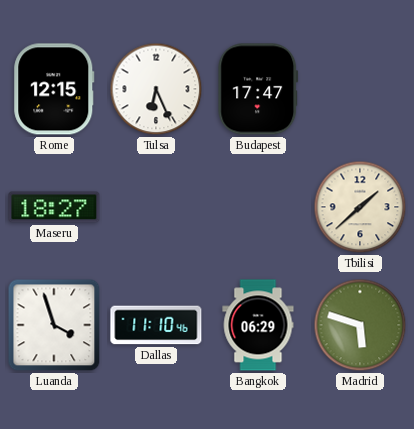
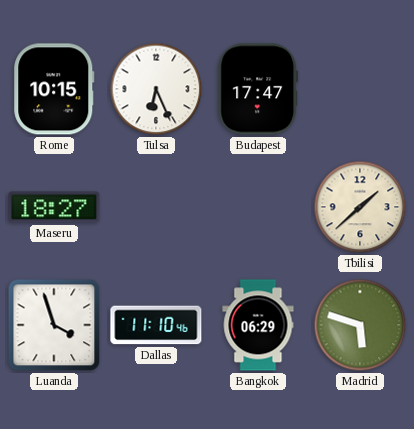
Rome: 12:15 -> 10:15
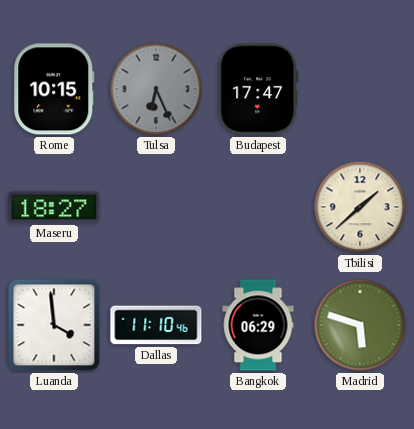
Tulsa dial: white -> grey
Luanda: 3:57 -> 3:59
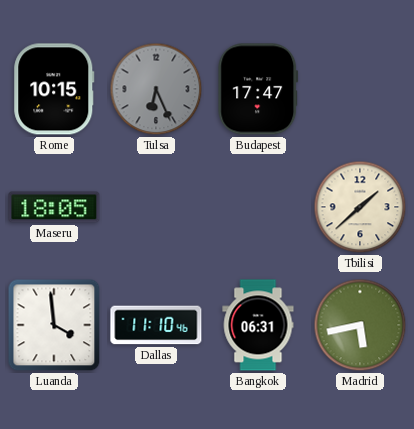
Maseru: 18:27 -> 18:05
Bangkok: 06:29 -> 06:31
Madrid: 5:48 -> 5:43
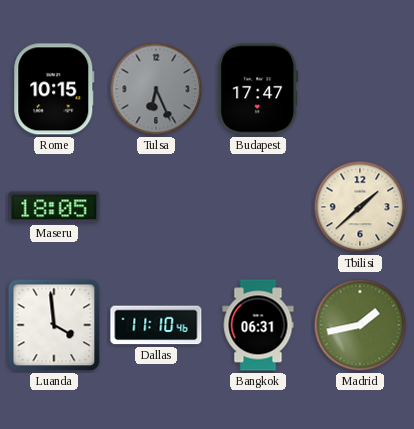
Madrid: 5:43 -> 1:43
